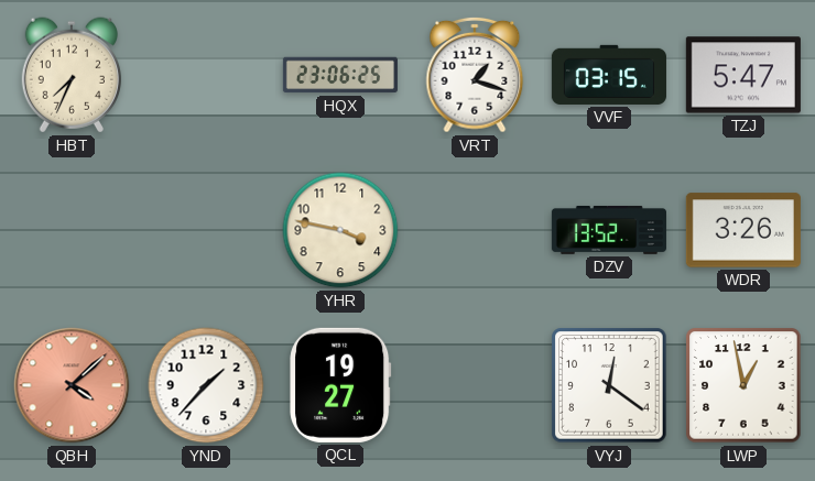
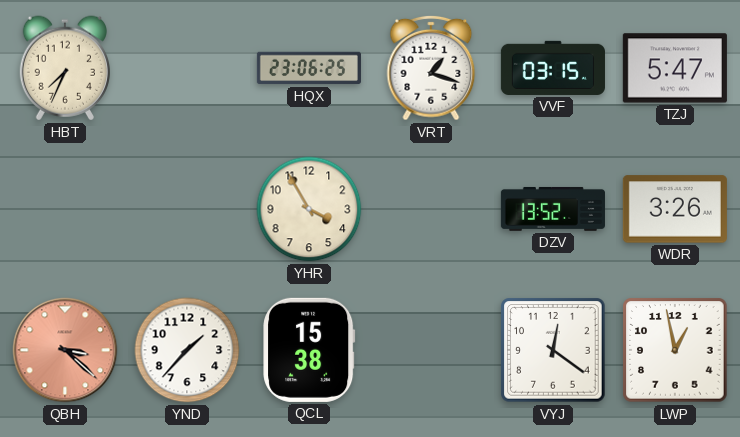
YHR: 3:47 -> 3:55
QBH: 4:08 -> 3:22
QCL: 19:27 -> 15:38
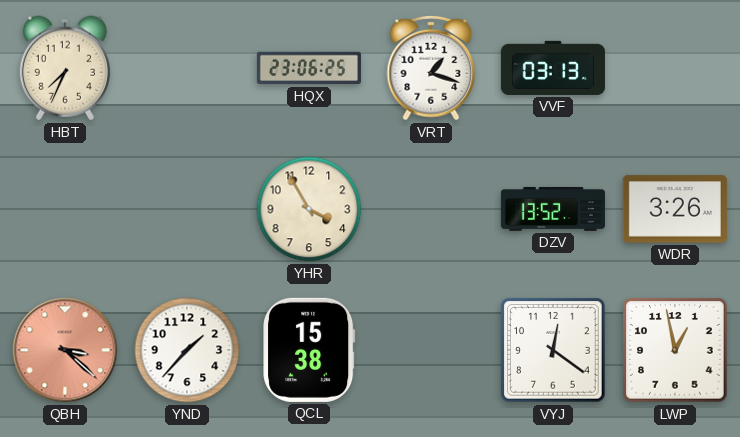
VVF: 03:15 -> 03:13
TZJ: 5:47 -> none
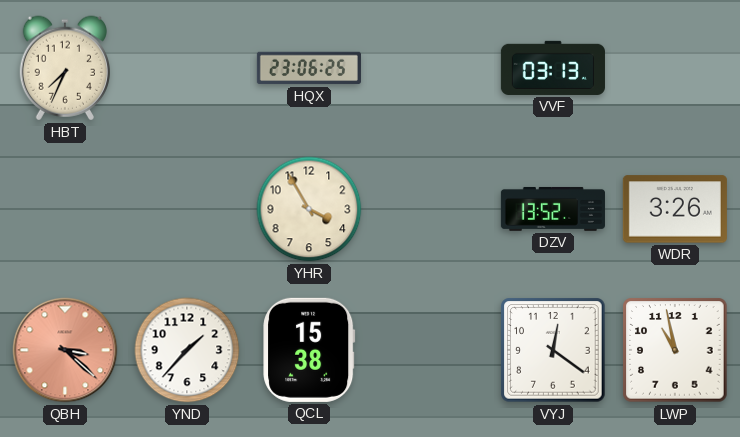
VRT: 1:18 -> none
LWP: 12:58 -> 10:58
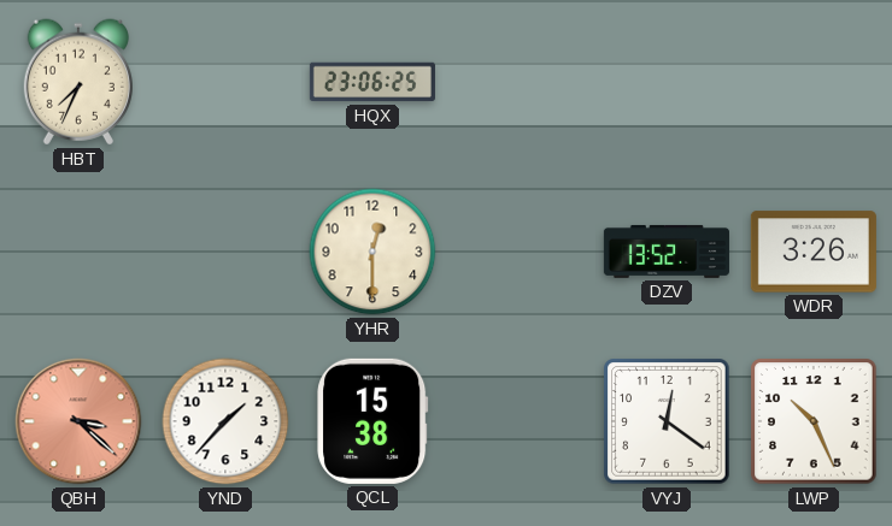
VVF: 03:13 -> none
YHR: 3:55 -> 12:30
LWP: 10:58 -> 10:26
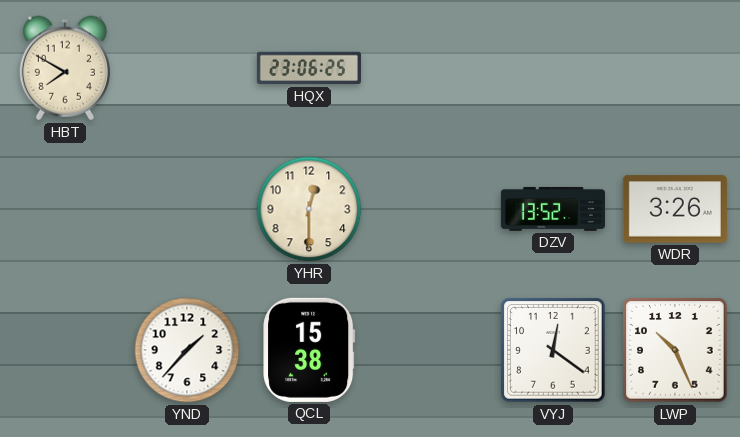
HBT: 7:34 -> 7:50
QBH: 3:22 -> none
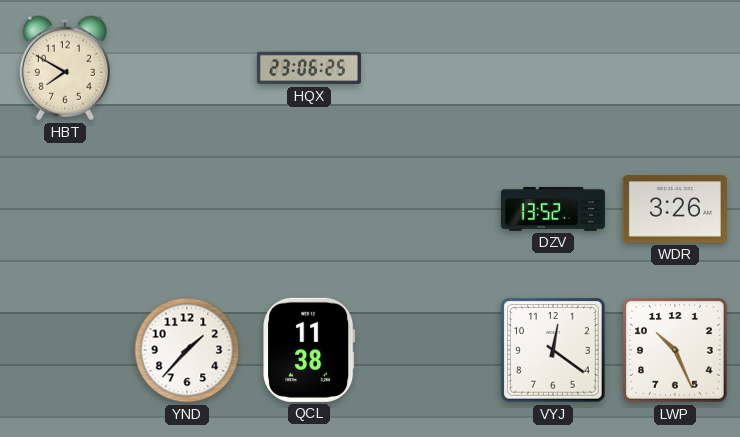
YHR: 12:30 -> none
QCL: 15:38 -> 11:38
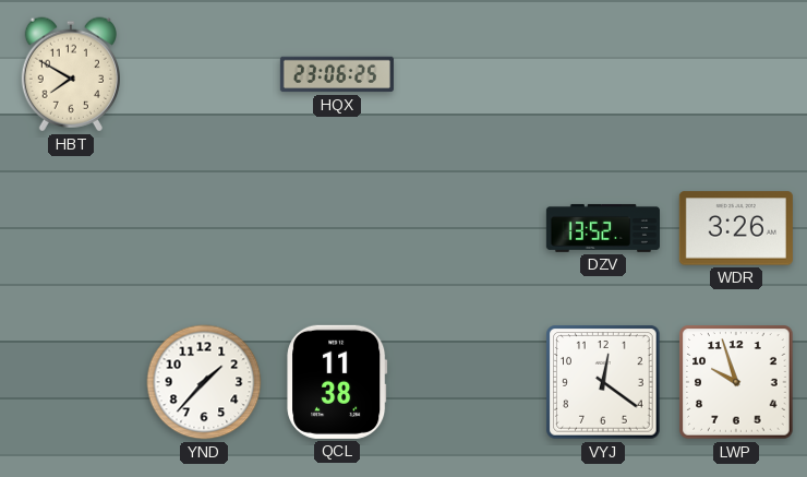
LWP: 10:26 -> 9:57
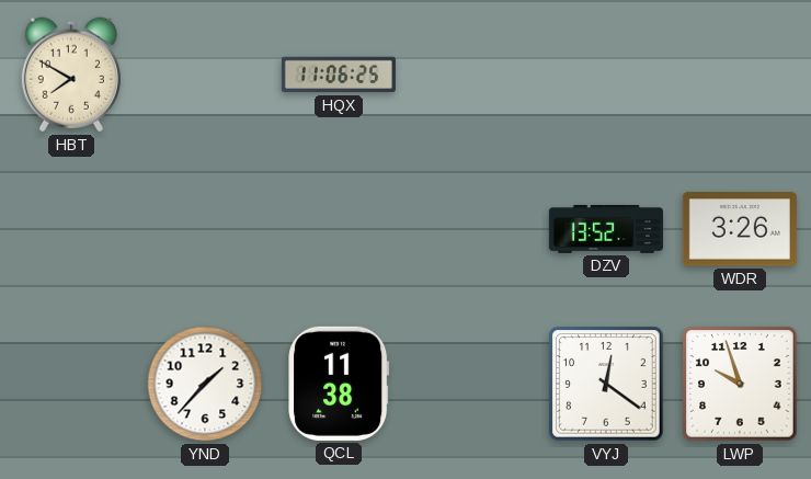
HQX: 23:06 -> 11:06
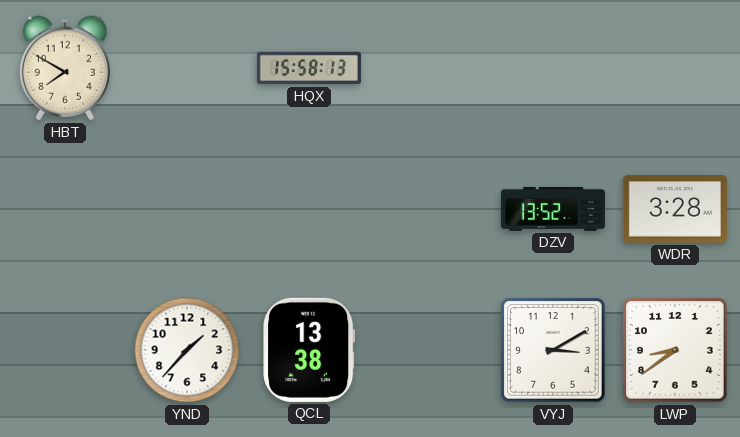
HQX: 11:06 -> 15:58
WDR: 3:26 -> 3:28
QCL: 11:38 -> 13:38
VYJ: 12:21 -> 3:10
LWP: 9:57 -> 8:39
